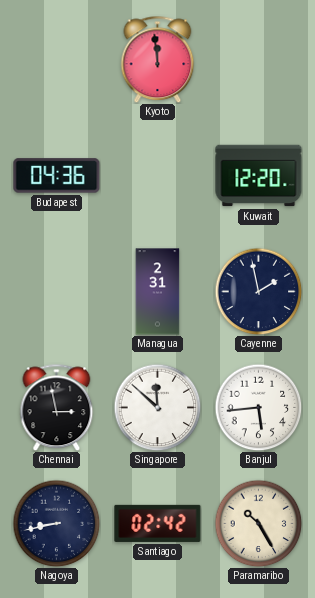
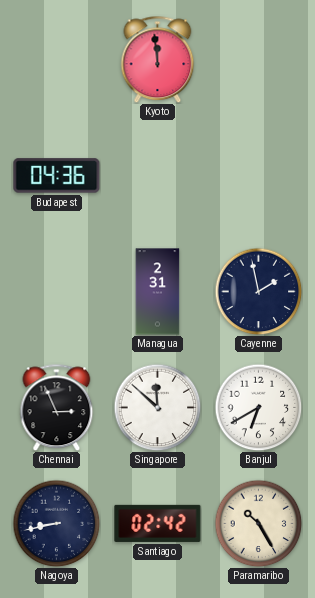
Kuwait: 12:20 -> none
Chennai: 2:58 -> 2:56
Banjul: 5:44 -> 6:40
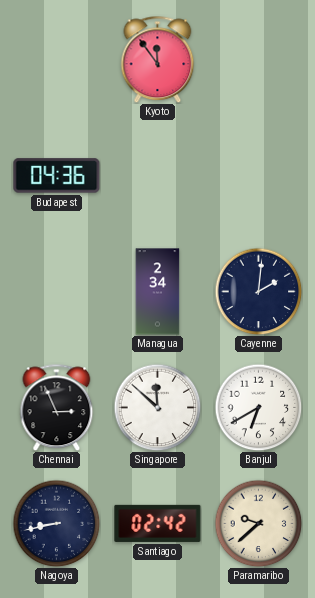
Kyoto: 11:59 -> 11:54
Managua: 2:31 -> 2:34
Cayenne: 1:58 -> 2:01
Paramaribo: 10:25 -> 9:38
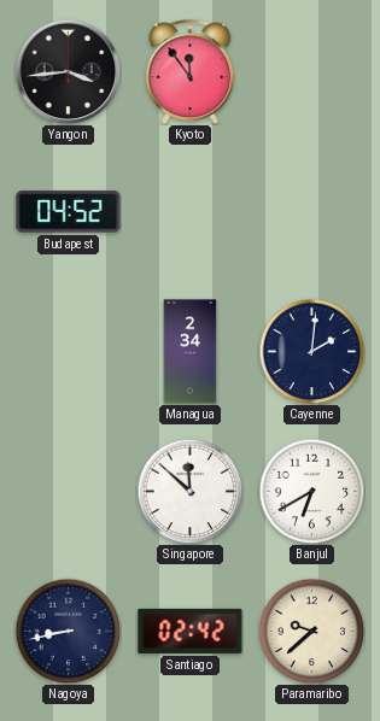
Yangon: none -> 3:44
Budapest: 04:36 -> 04:52
Chennai: 2:56 -> none
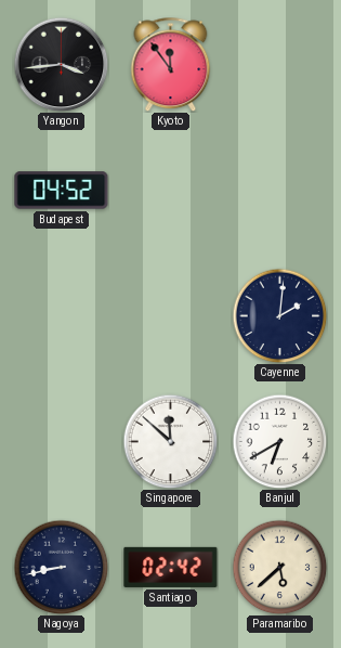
Managua: 2:34 -> none
Paramaribo: 9:38 -> 5:38
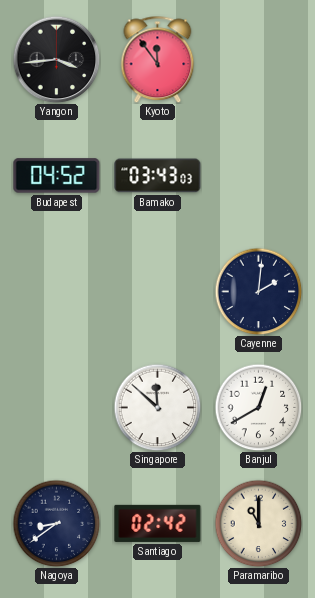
Bamako: none -> 03:43
Banjul: 6:40 -> 12:40
Nagoya: 8:43 -> 8:39
Paramaribo: 5:38 -> 11:00
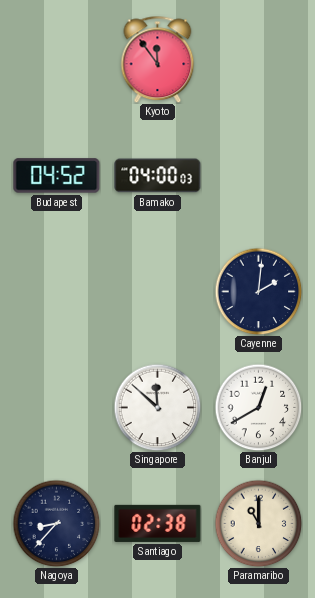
Yangon: 3:44 -> none
Bamako: 03:43 -> 04:00
Nagoya: 8:39 -> 8:37
Santiago: 02:42 -> 02:38
